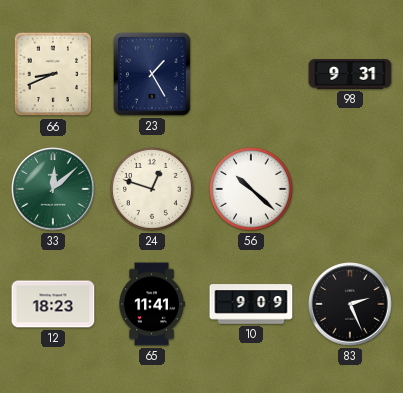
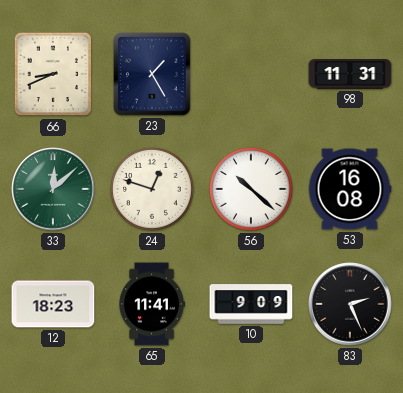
98: 9:31 -> 11:31
53: none -> 16:08
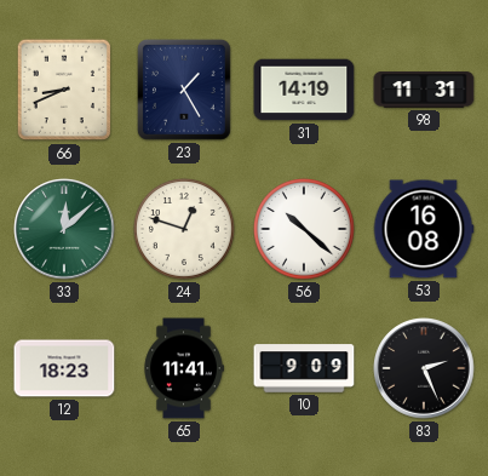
31: none -> 14:19
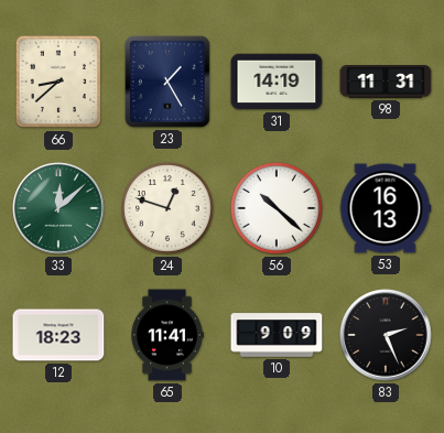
66: 8:41 -> 8:38
53: 16:08 -> 16:13
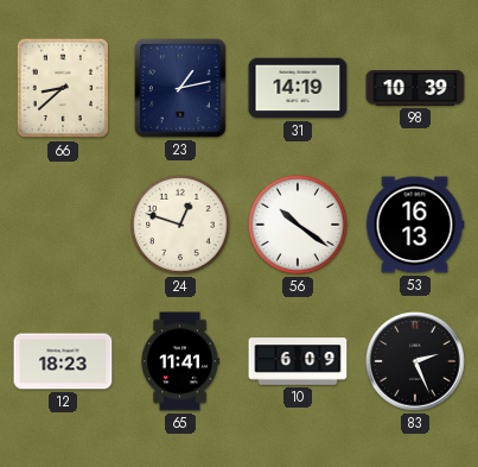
23: 1:25 -> 1:13
98: 11:31 -> 10:39
33: 12:08 -> none
56: 10:22 -> 10:21
10: 9:09 -> 6:09
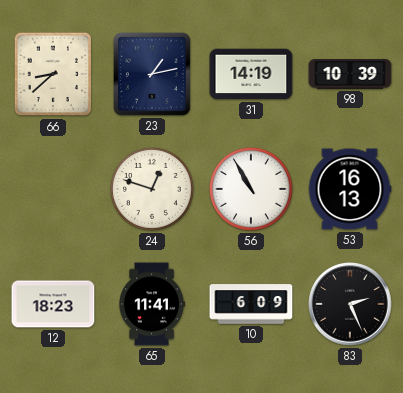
56: 10:21 -> 10:55
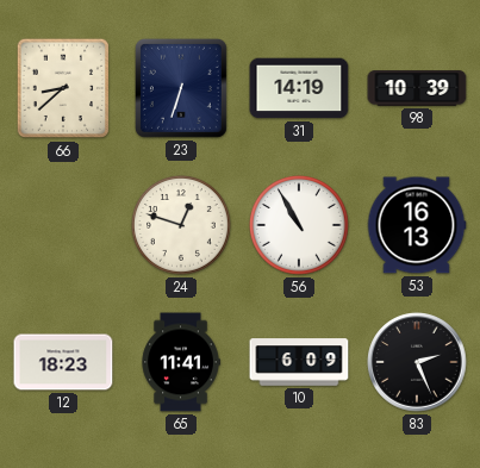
23: 1:13 -> 6:33
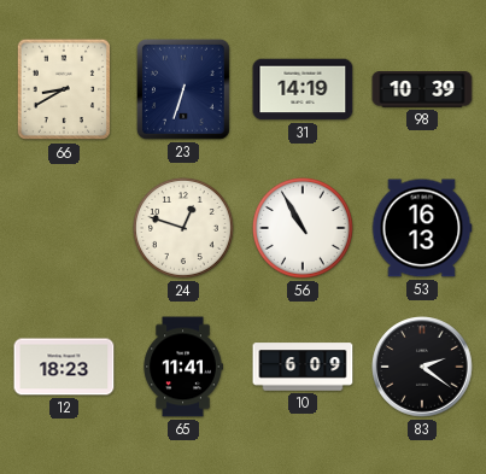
66: 8:38 -> 8:40
83: 2:26 -> 2:21
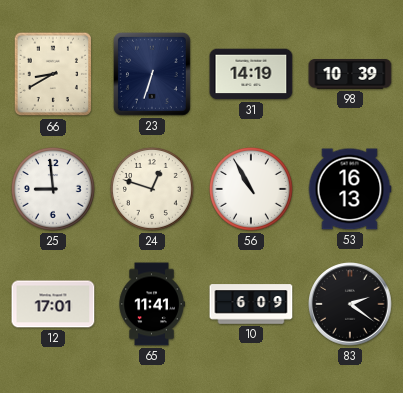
25: none -> 8:59
12: 18:23 -> 17:01
